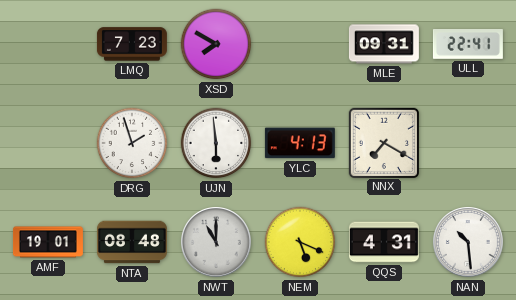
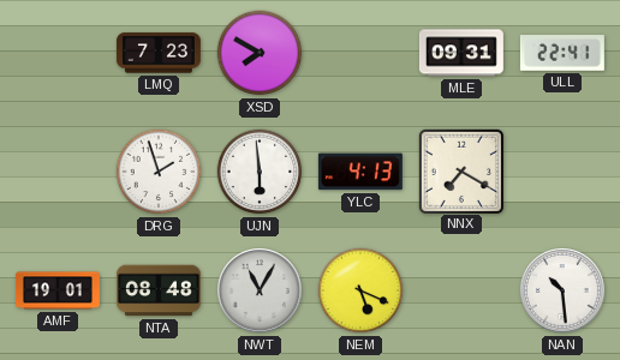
NWT: 11:00 -> 11:05
QQS: 4:31 -> none
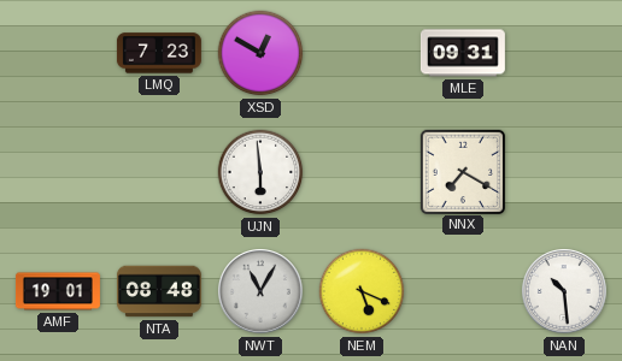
XSD: 7:50 -> 12:50
ULL: 22:41 -> none
DRG: 1:57 -> none
YLC: 4:13 -> none
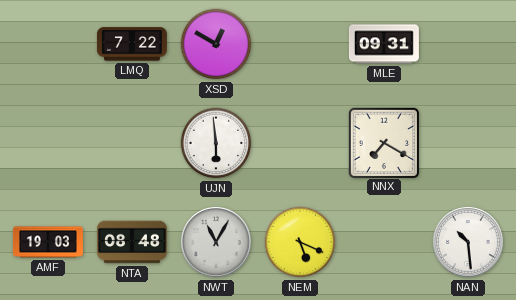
LMQ: 7:23 -> 7:22
AMF: 19:01 -> 19:03
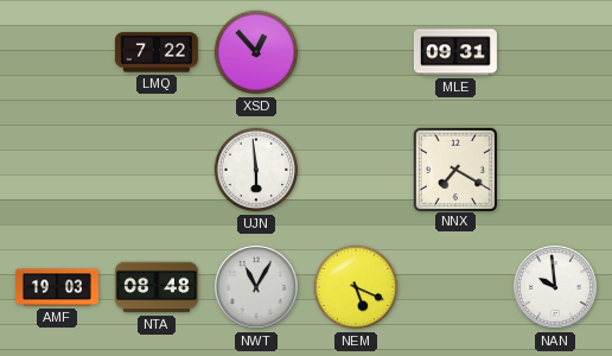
XSD: 12:50 -> 12:53
NAN: 10:29 -> 9:59
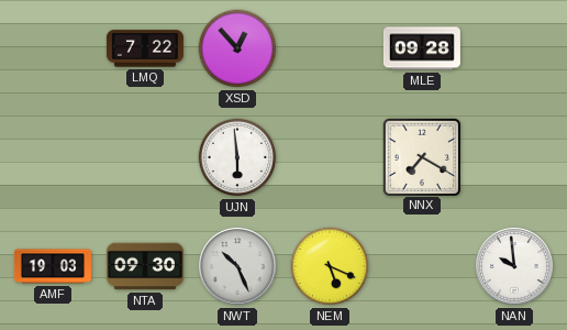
MLE: 09:31 -> 09:28
NTA: 08:48 -> 09:30
NWT: 11:05 -> 10:26
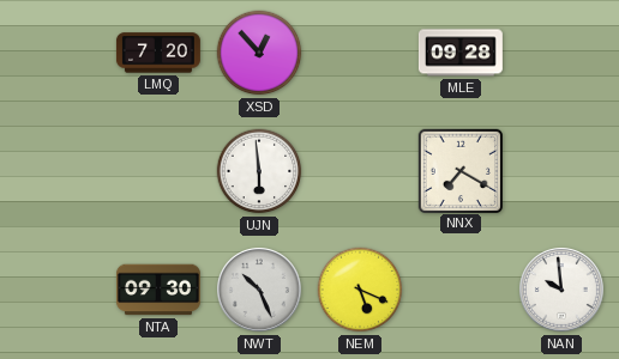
LMQ: 7:22 -> 7:20
AMF: 19:03 -> none
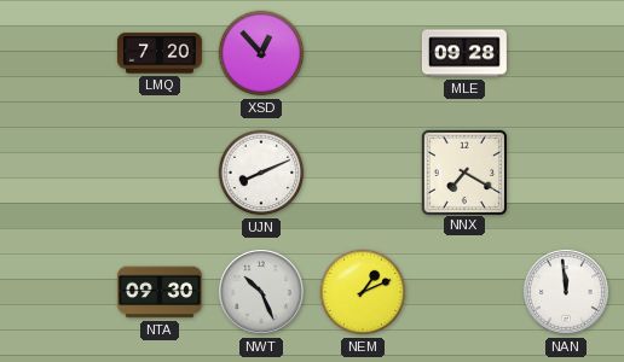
UJN: 5:59 -> 8:11
NEM: 5:19 -> 1:11
NAN: 9:59 -> 11:59
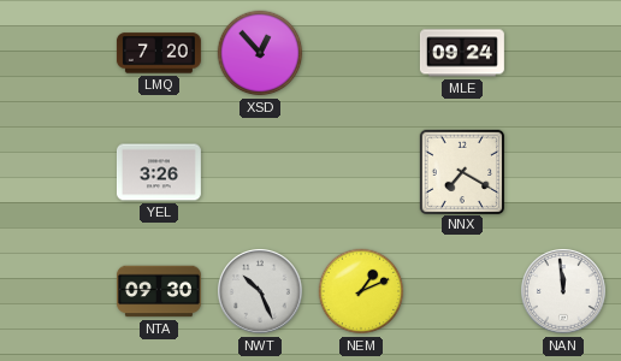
MLE: 09:28 -> 09:24
YEL: none -> 3:26
UJN: 8:11 -> none
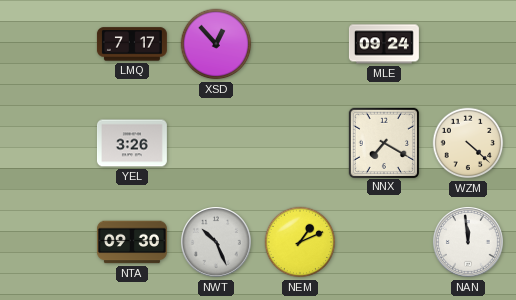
LMQ: 7:20 -> 7:17
WZM: none -> 4:22
